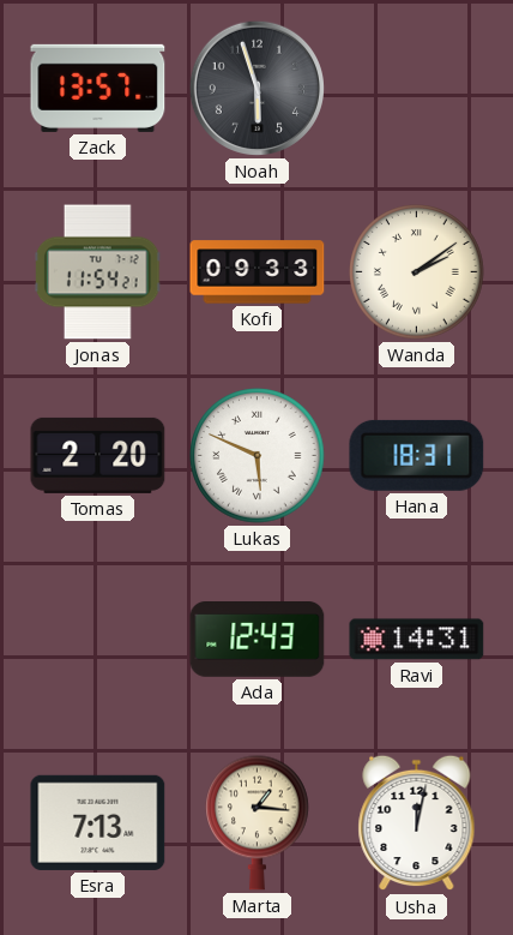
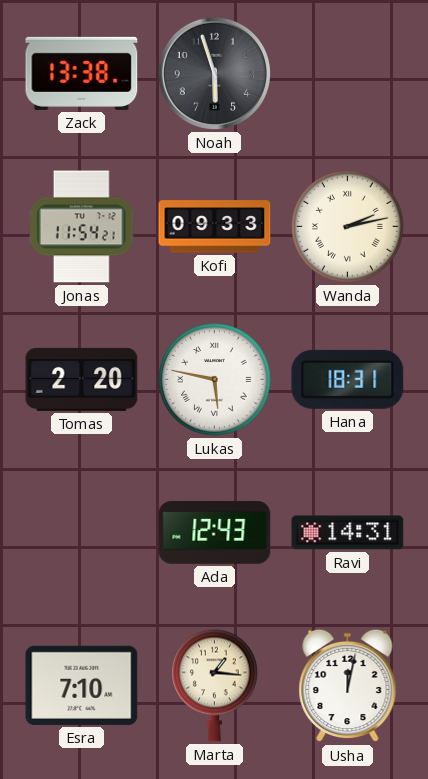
Zack: 13:57 -> 13:38
Wanda: 2:09 -> 2:13
Lukas: 5:49 -> 5:47
Esra: 7:13 -> 7:10
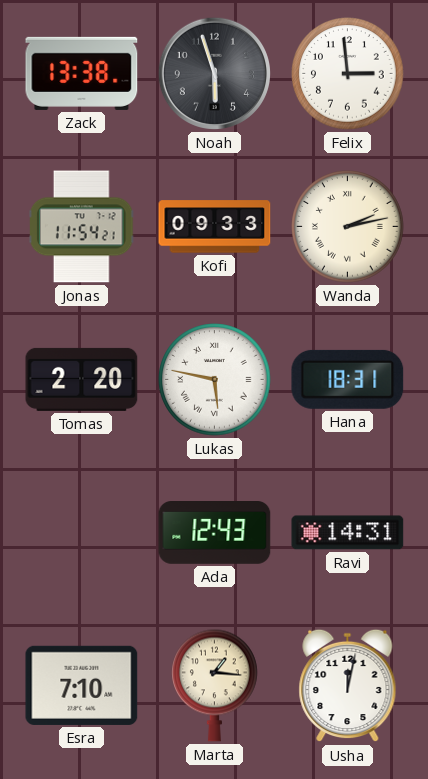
Felix: none -> 2:59
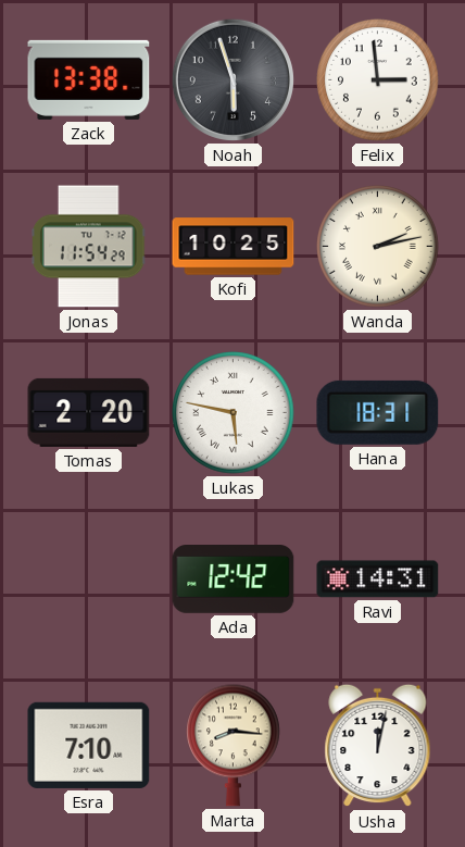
Jonas: 11:54:21 -> 11:54:29
Kofi: 09:33 -> 10:25
Ada: 12:43 -> 12:42
Marta: 1:16 -> 8:16
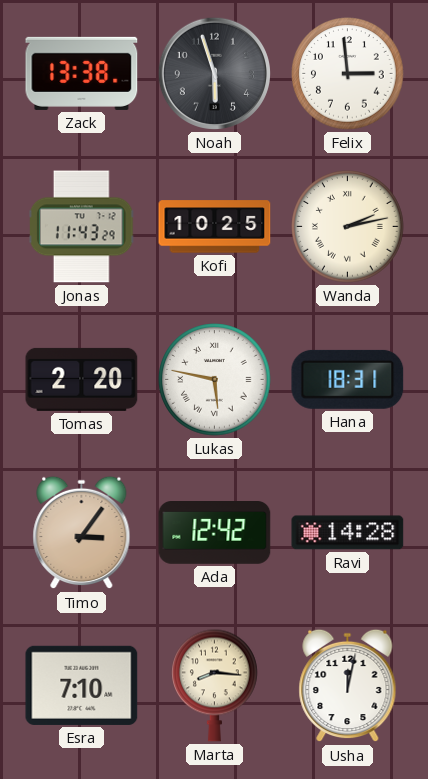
Jonas: 11:54 -> 11:43
Timo: none -> 3:06
Ravi: 14:31 -> 14:28
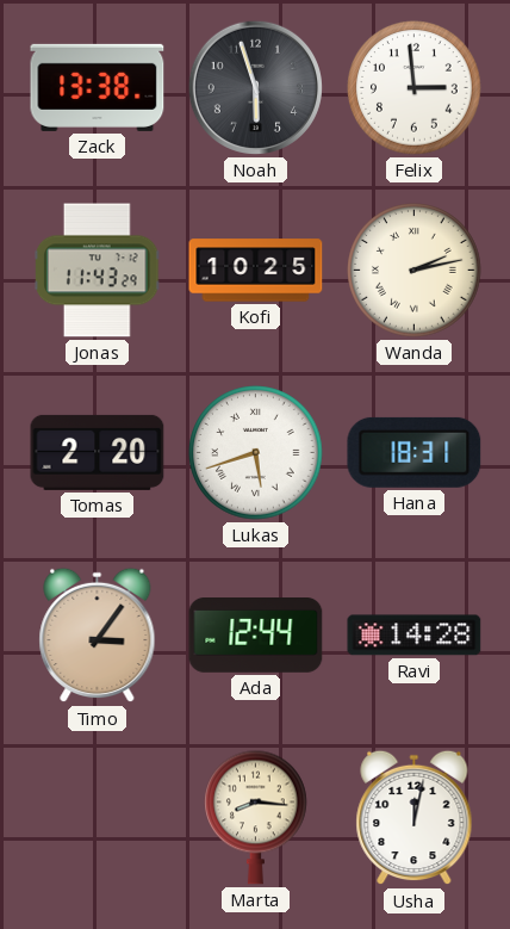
Lukas: 5:47 -> 5:42
Ada: 12:42 -> 12:44
Esra: 7:10 -> none
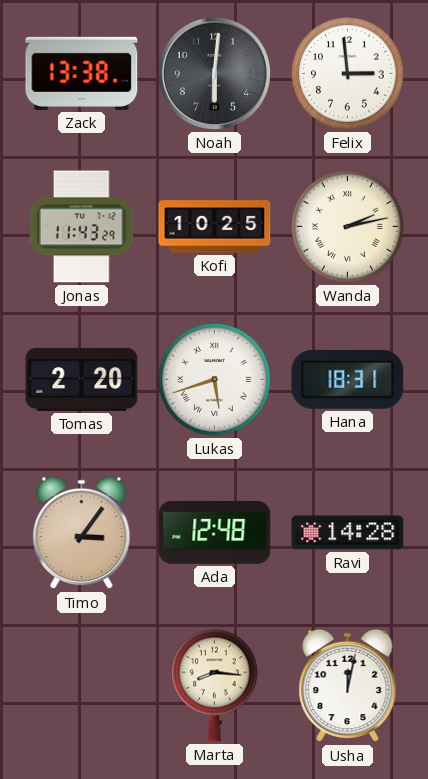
Noah: 5:57 -> 6:01
Ada: 12:44 -> 12:48
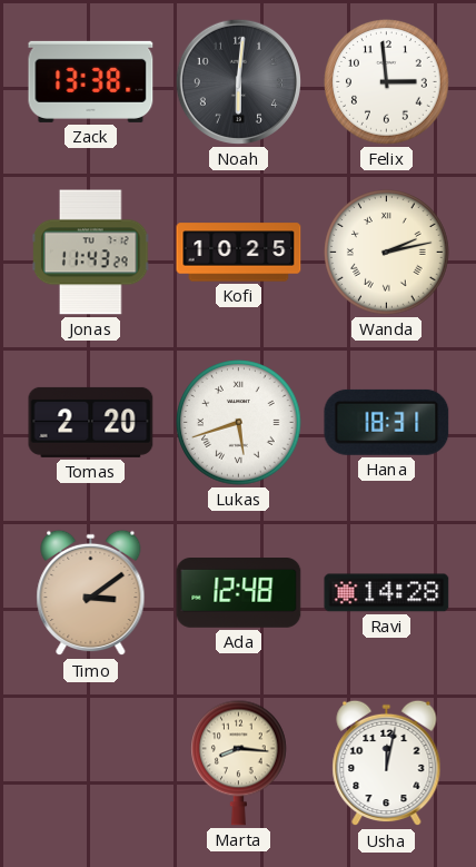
Timo: 3:06 -> 3:09
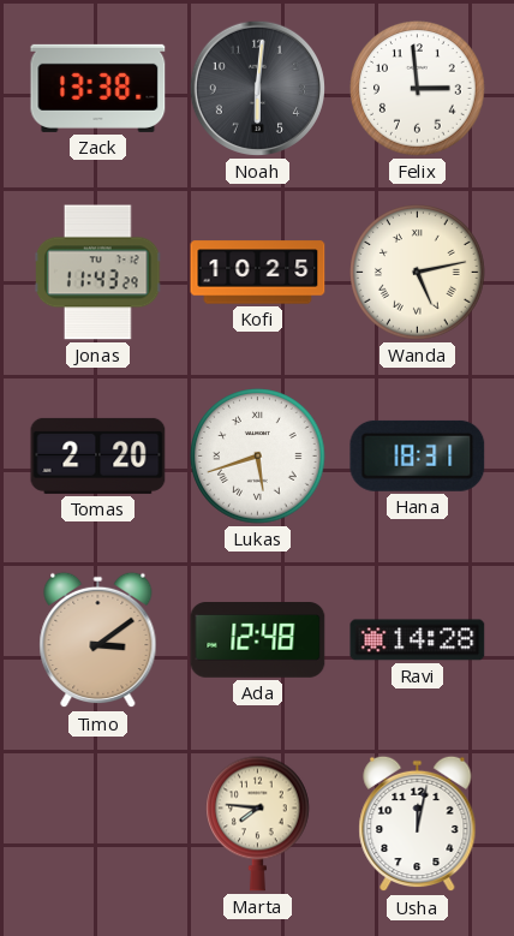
Wanda: 2:13 -> 5:13
Marta: 8:16 -> 7:46
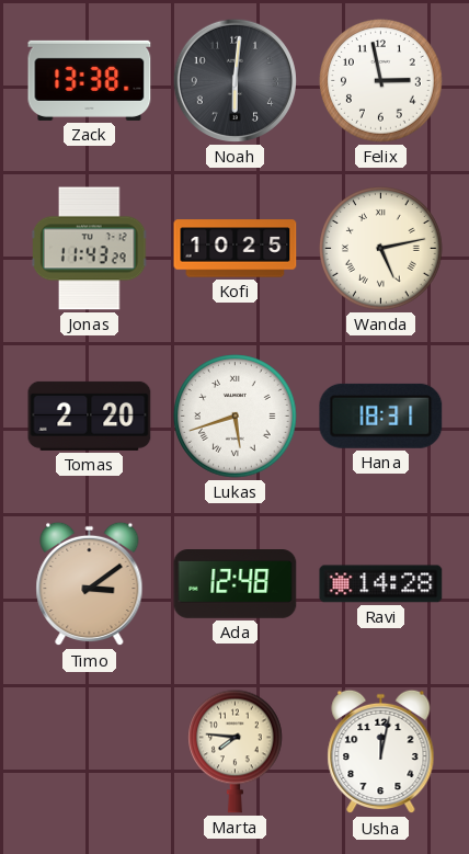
Felix: 2:59 -> 2:58
